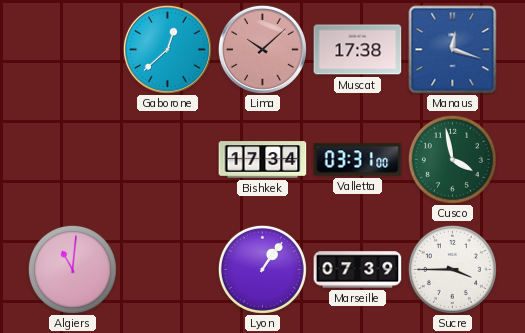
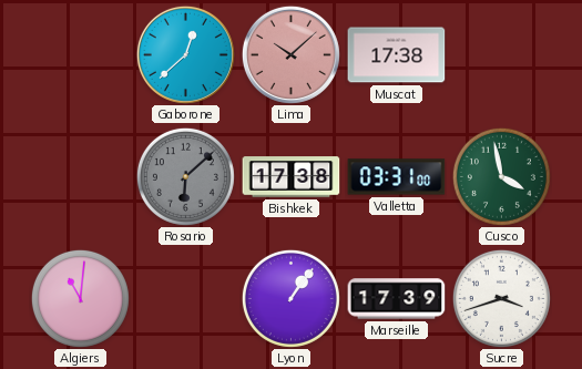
Manaus: 12:18 -> none
Rosario: none -> 6:08
Bishkek: 17:34 -> 17:38
Marseille: 07:39 -> 17:39
Sucre: 3:45 -> 3:42
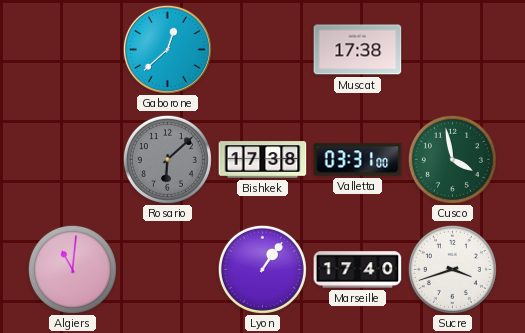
Lima: 10:08 -> none
Marseille: 17:39 -> 17:40
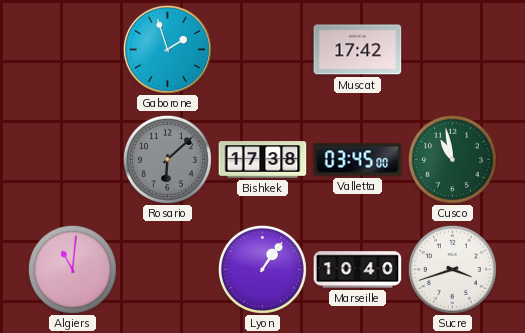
Gaborone: 12:38 -> 1:57
Muscat: 17:38 -> 17:42
Valletta: 03:31 -> 03:45
Cusco: 3:58 -> 10:58
Marseille: 17:40 -> 10:40
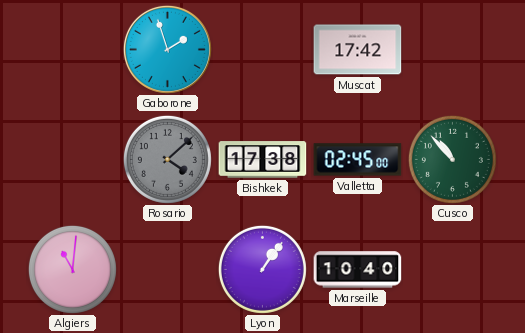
Rosario: 6:08 -> 4:08
Valletta: 03:45 -> 02:45
Cusco: 10:58 -> 10:53
Sucre: 3:42 -> none
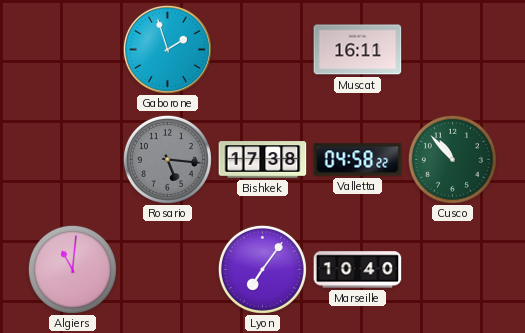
Muscat: 17:42 -> 16:11
Rosario: 4:08 -> 5:16
Valletta: 02:45 -> 04:58
Lyon: 1:06 -> 7:06
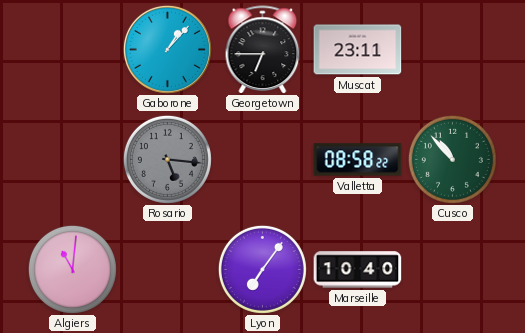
Gaborone: 1:57 -> 1:07
Georgetown: none -> 6:45
Muscat: 16:11 -> 23:11
Bishkek: 17:38 -> none
Valletta: 04:58 -> 08:58
